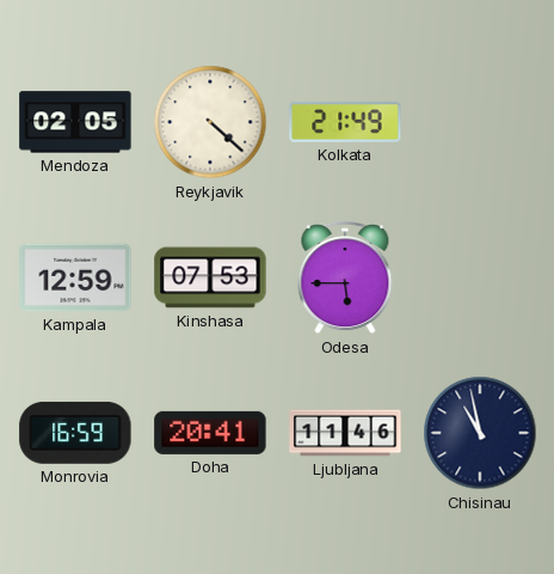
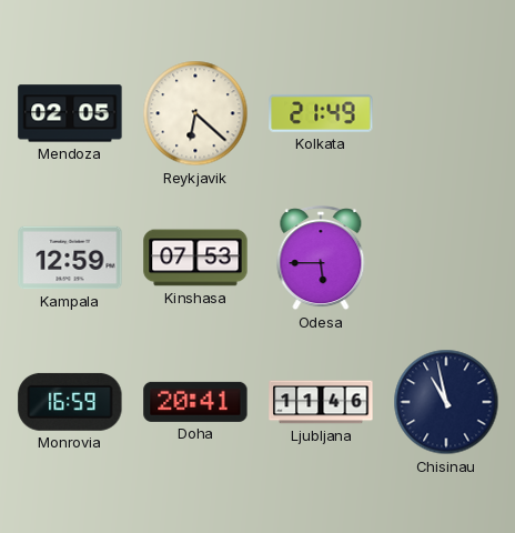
Reykjavik: 4:22 -> 6:22
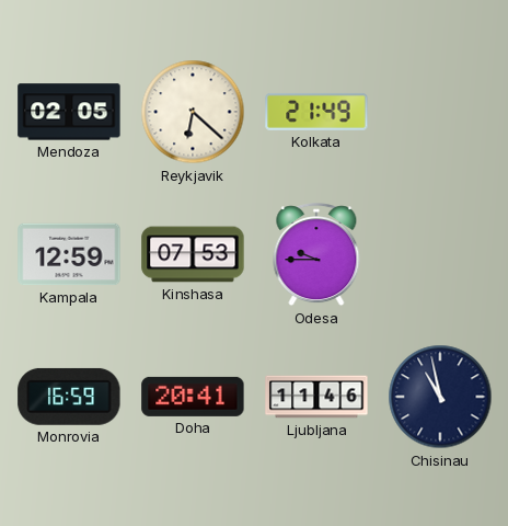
Odesa: 5:45 -> 9:45
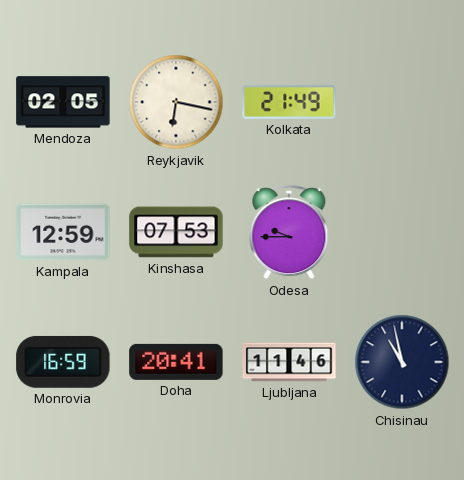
Reykjavik: 6:22 -> 6:17
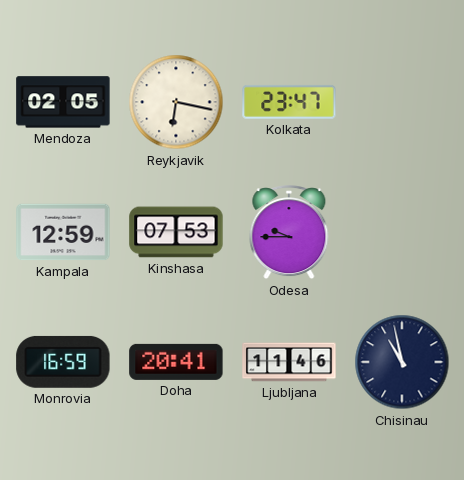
Kolkata: 21:49 -> 23:47
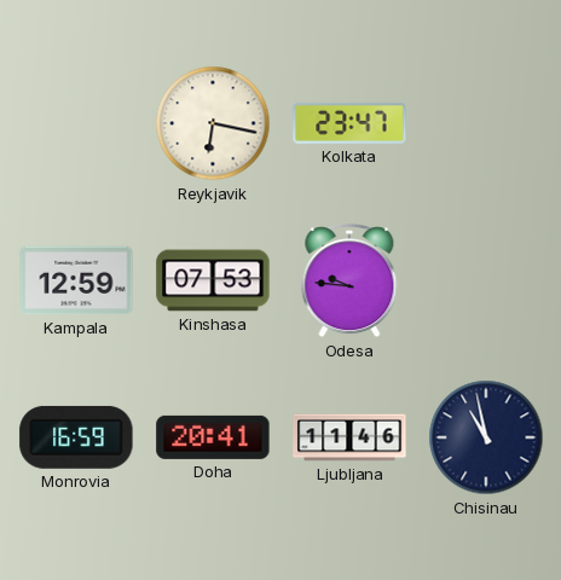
Mendoza: 02:05 -> none
Odesa: 9:45 -> 9:46
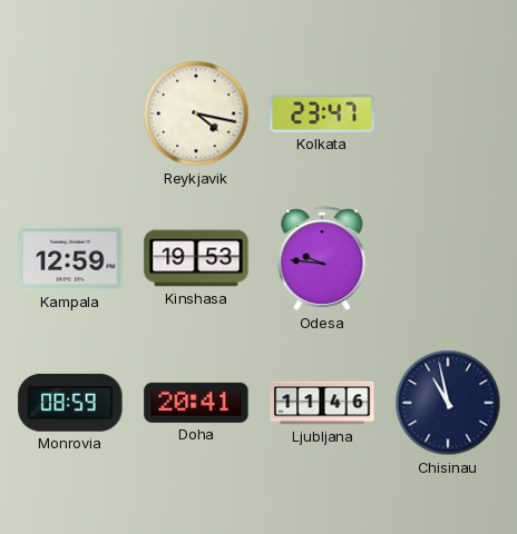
Reykjavik: 6:17 -> 4:17
Kinshasa: 07:53 -> 19:53
Monrovia: 16:59 -> 08:59
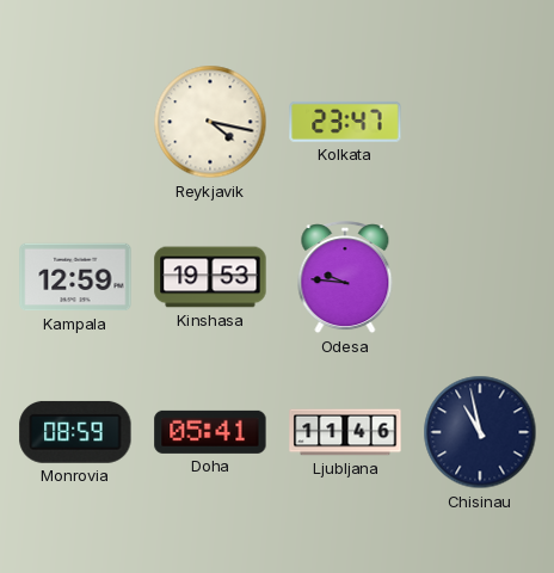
Doha: 20:41 -> 05:41
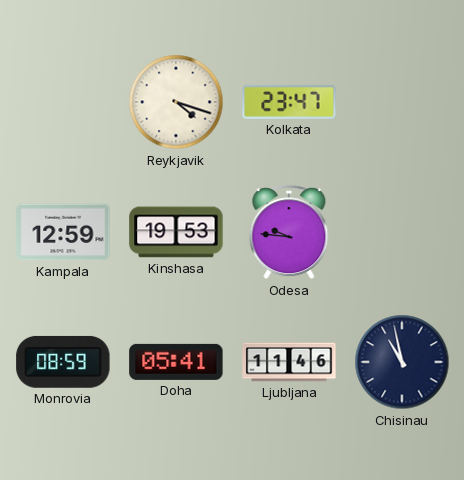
Reykjavik: 4:17 -> 4:18
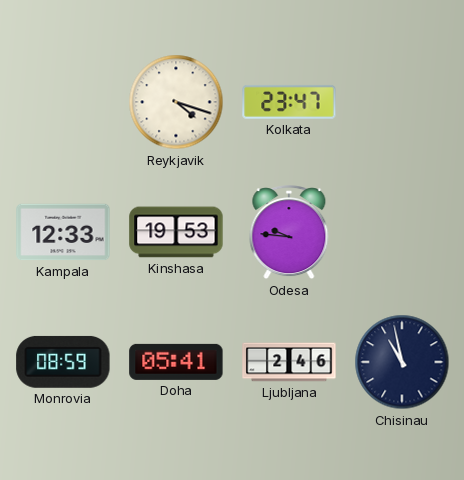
Kampala: 12:59 -> 12:33
Ljubljana: 11:46 -> 2:46
